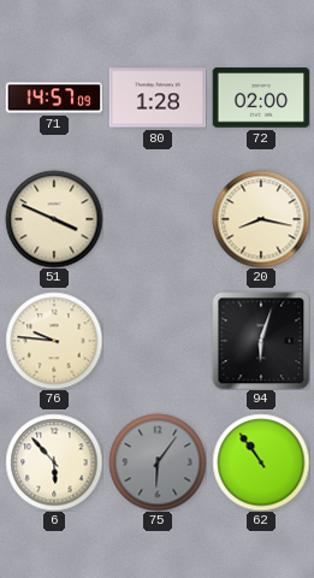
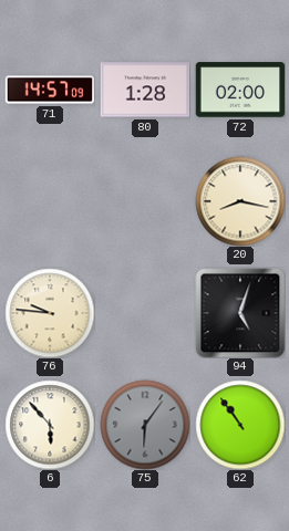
51: 3:49 -> none
94: 6:03 -> 5:03
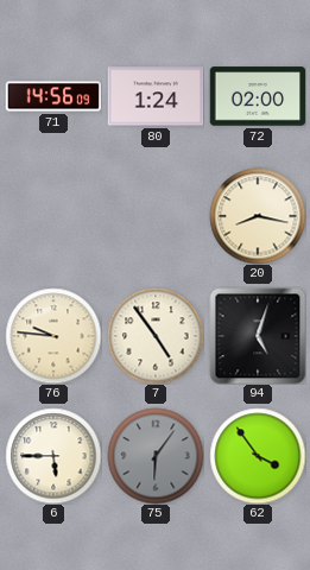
71: 14:57 -> 14:56
80: 1:28 -> 1:24
7: none -> 4:54
6: 5:53 -> 5:45
62: 10:54 -> 3:54
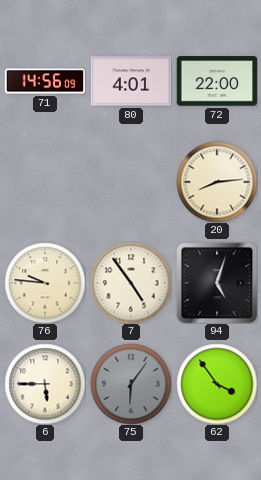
80: 1:24 -> 4:01
72: 02:00 -> 22:00
20: 8:17 -> 8:14
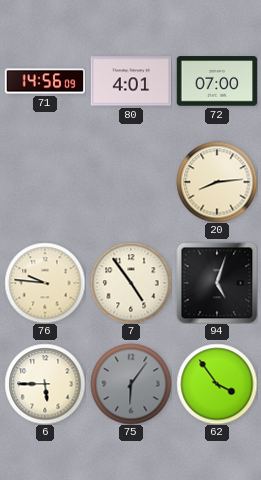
72: 22:00 -> 07:00
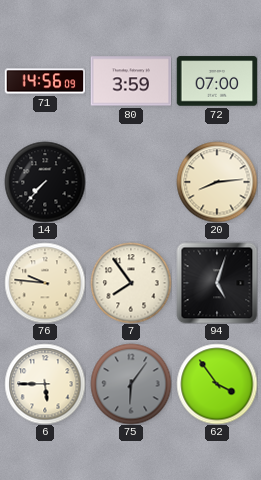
80: 4:01 -> 3:59
14: none -> 7:37
7: 4:54 -> 7:54
